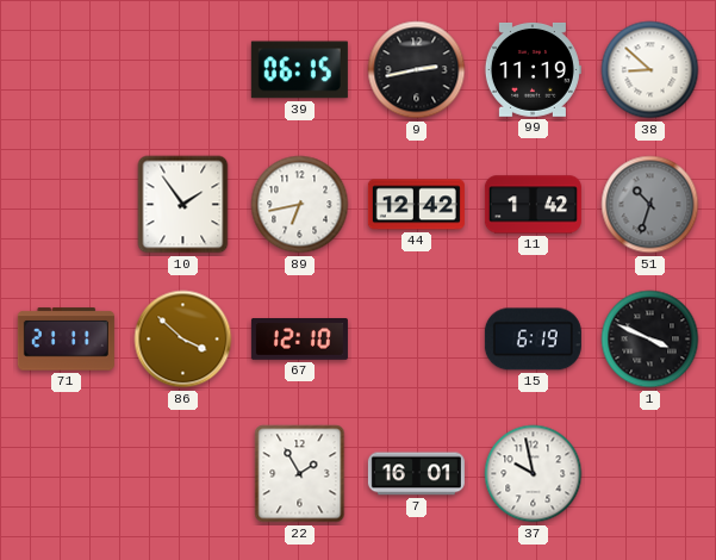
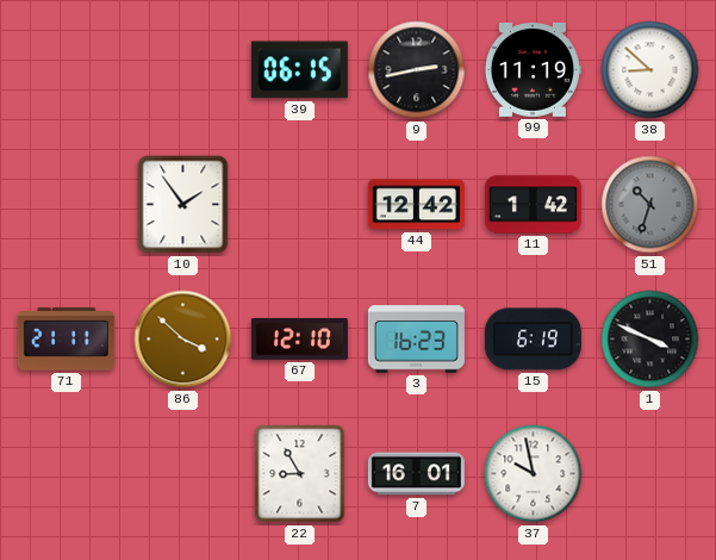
89: 6:43 -> none
3: none -> 16:23
22: 1:55 -> 8:55
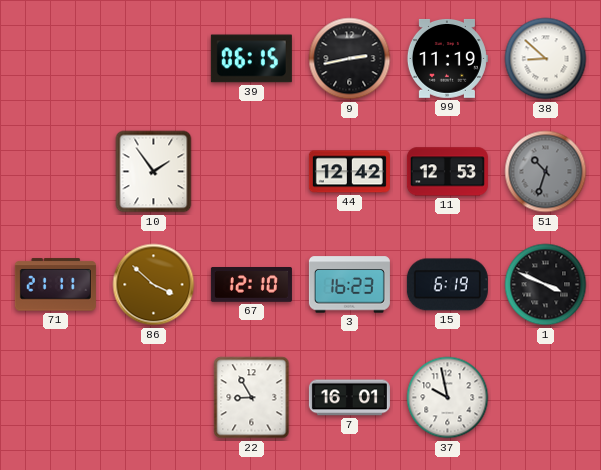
11: 1:42 -> 12:53
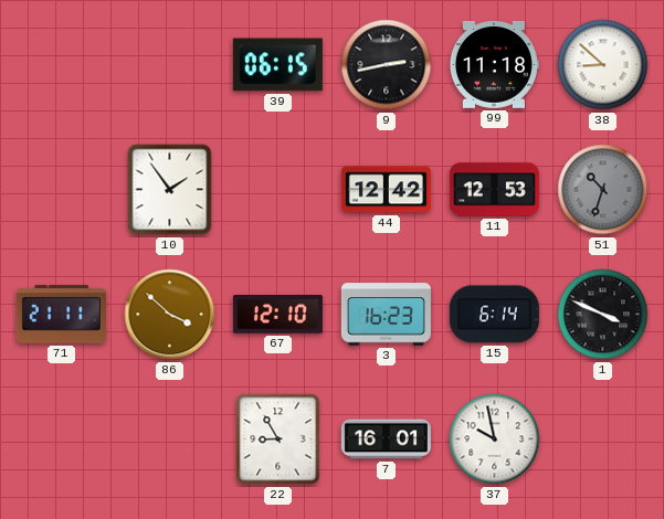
99: 11:19 -> 11:18
15: 6:19 -> 6:14
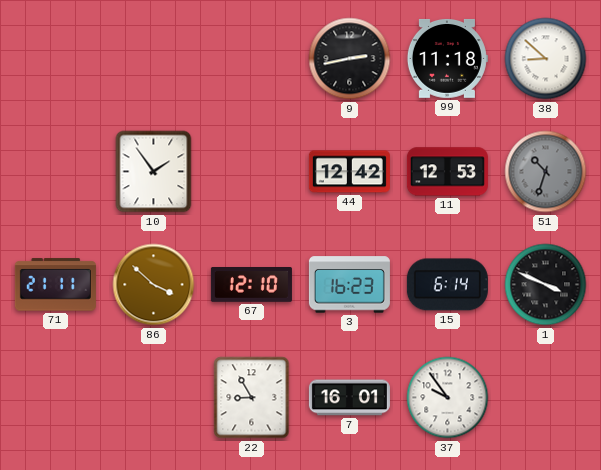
39: 06:15 -> none
37: 9:58 -> 9:54
